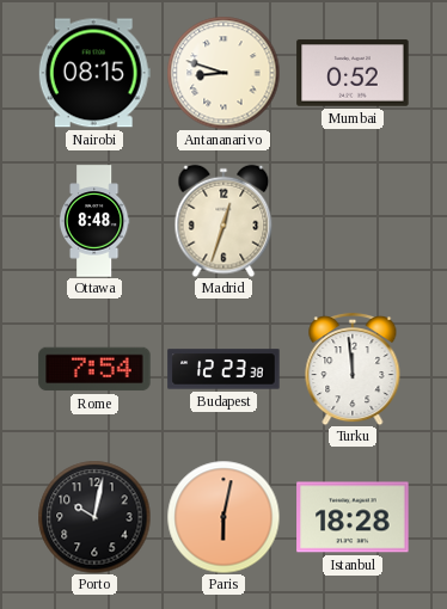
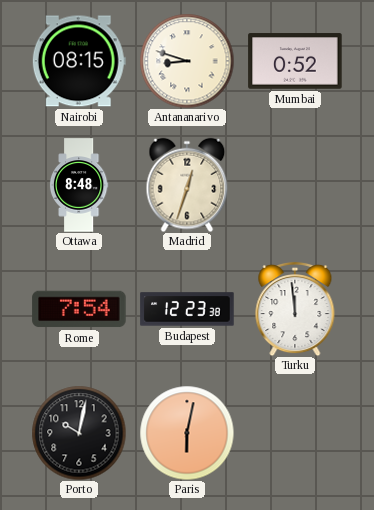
Istanbul: 18:28 -> none
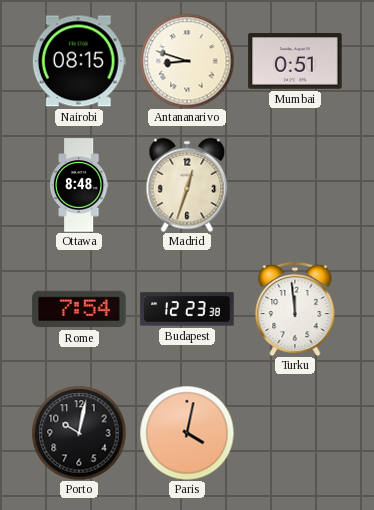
Mumbai: 0:52 -> 0:51
Paris: 6:02 -> 4:02
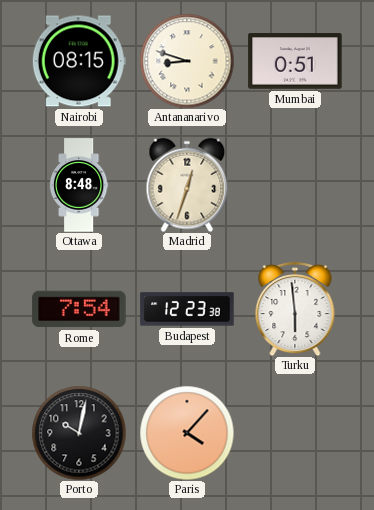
Turku: 11:59 -> 5:59
Paris: 4:02 -> 4:07
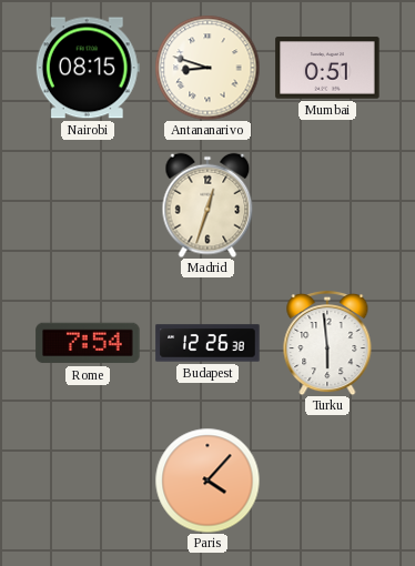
Ottawa: 8:48 -> none
Budapest: 12:23 -> 12:26
Porto: 10:02 -> none
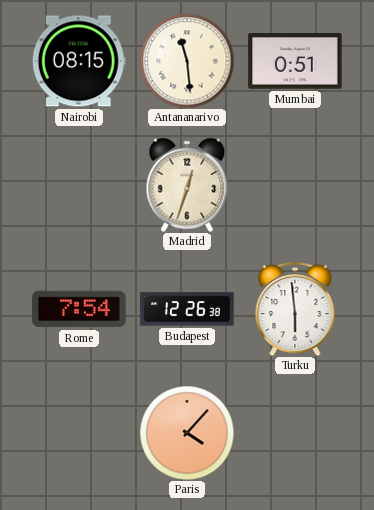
Antananarivo: 8:48 -> 11:29
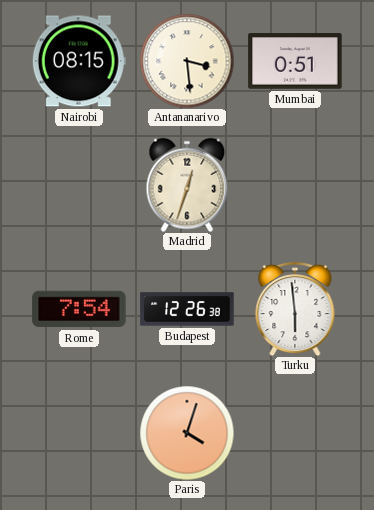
Antananarivo: 11:29 -> 3:29
Paris: 4:07 -> 4:03
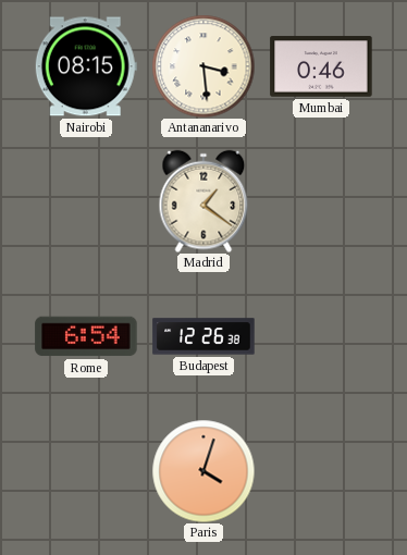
Mumbai: 0:51 -> 0:46
Madrid: 12:33 -> 1:21
Rome: 7:54 -> 6:54
Turku: 5:59 -> none
